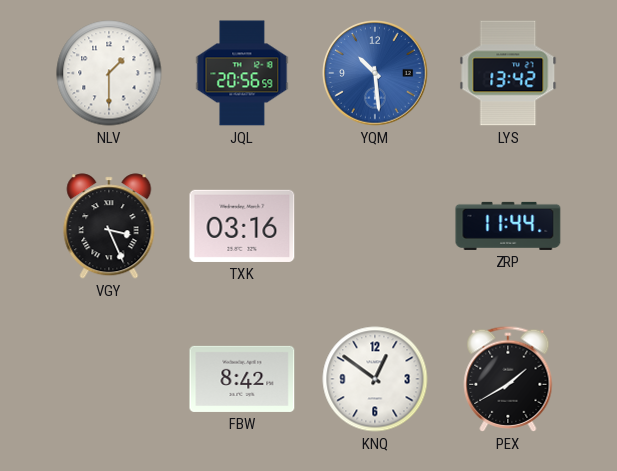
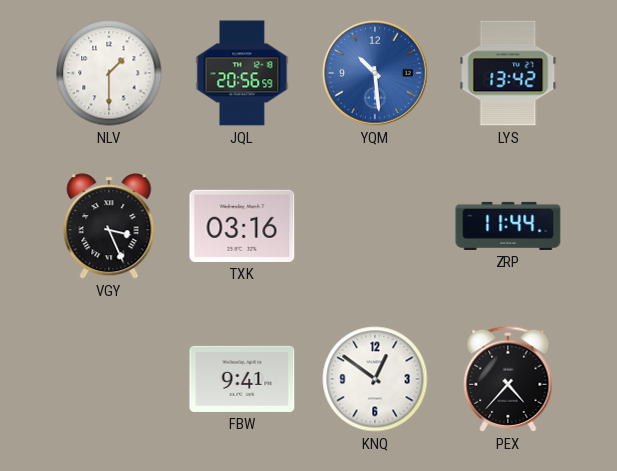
FBW: 8:42 -> 9:41
PEX: 1:40 -> 4:37
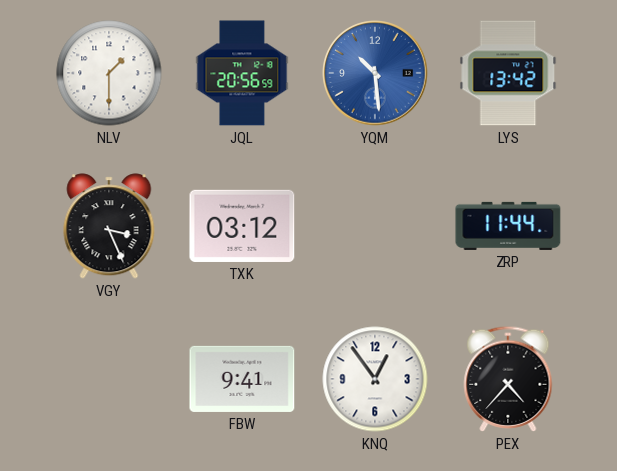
TXK: 03:16 -> 03:12
KNQ: 12:51 -> 12:54
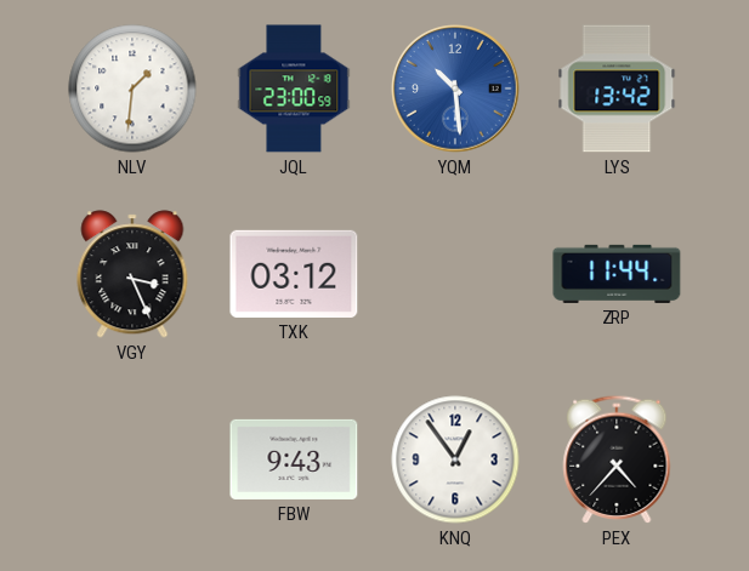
NLV: 1:30 -> 1:31
JQL: 20:56 -> 23:00
FBW: 9:41 -> 9:43
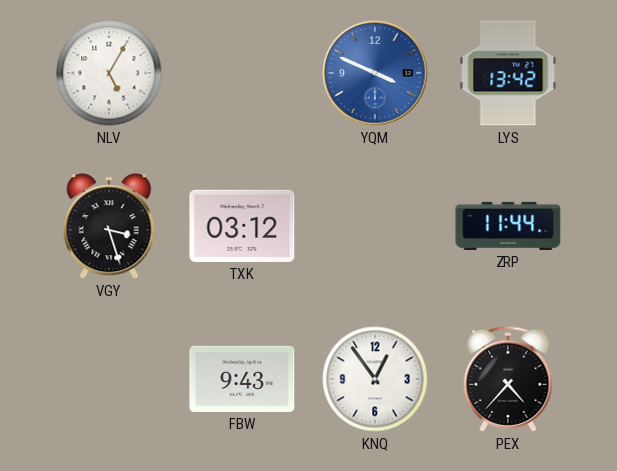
NLV: 1:31 -> 5:05
JQL: 23:00 -> none
YQM: 10:29 -> 3:49
VGY: 3:26 -> 3:27
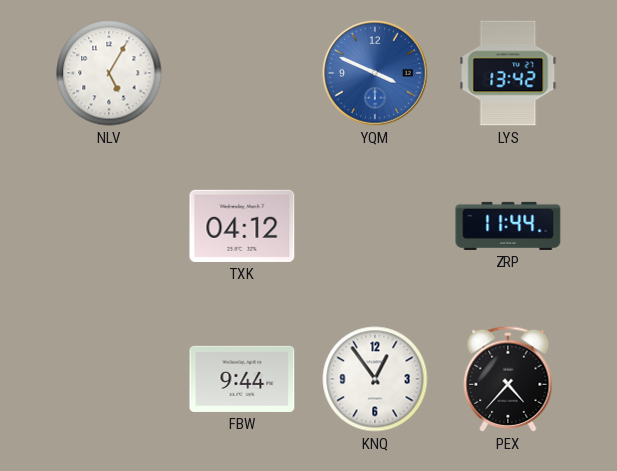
VGY: 3:27 -> none
TXK: 03:12 -> 04:12
FBW: 9:43 -> 9:44
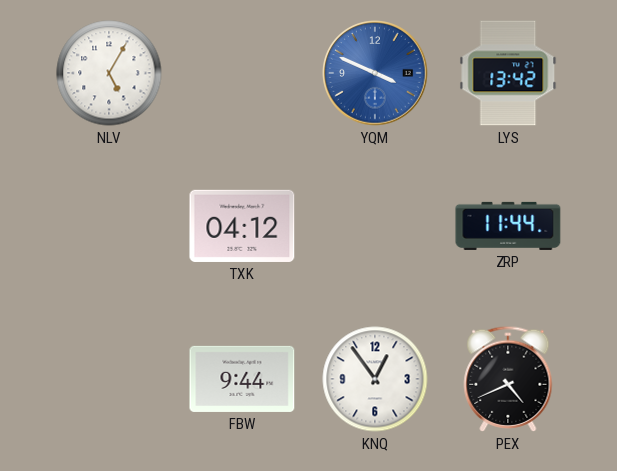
PEX: 4:37 -> 4:41
